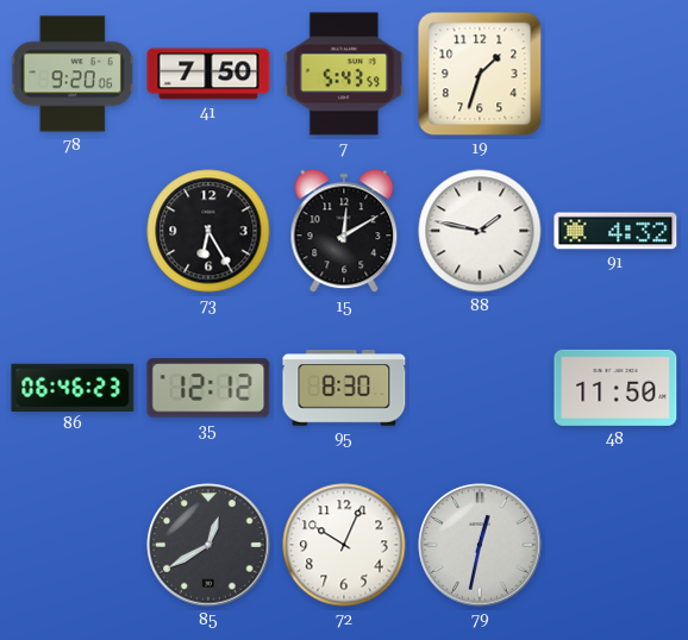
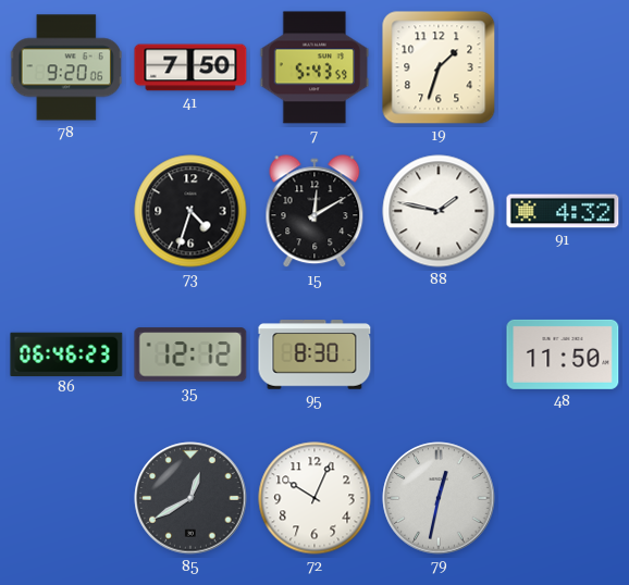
73: 6:25 -> 4:33
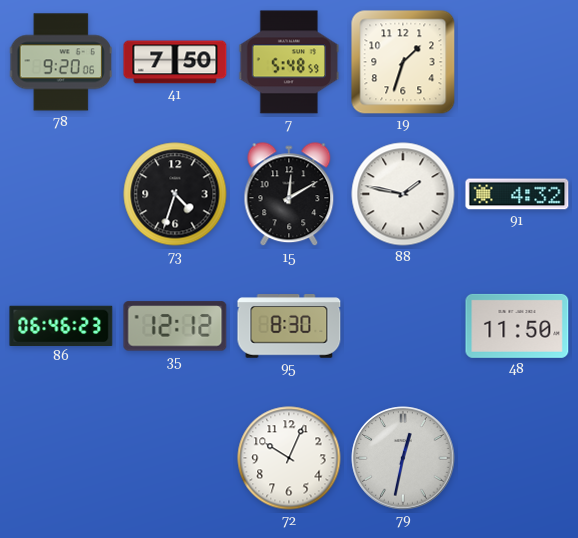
7: 5:43 -> 5:48
85: 12:40 -> none
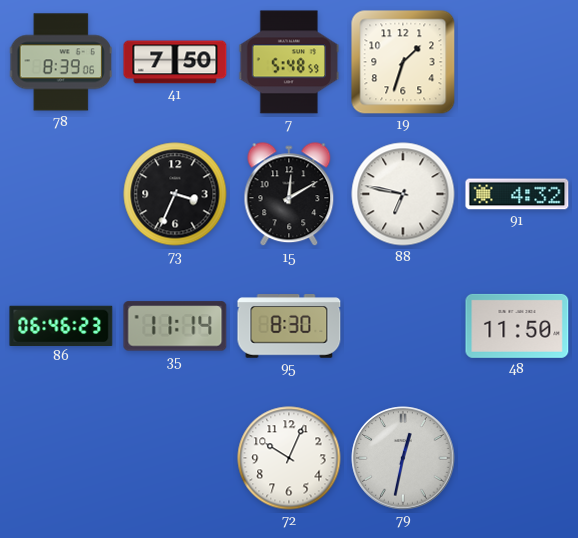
78: 9:20 -> 8:39
73: 4:33 -> 3:34
88: 1:47 -> 6:47
35: 12:12 -> 11:14
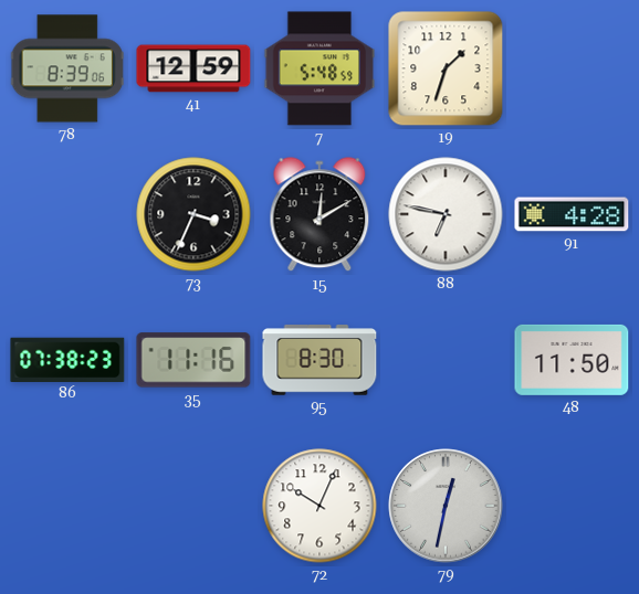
41: 7:50 -> 12:59
91: 4:32 -> 4:28
86: 06:46 -> 07:38
35: 11:14 -> 11:16
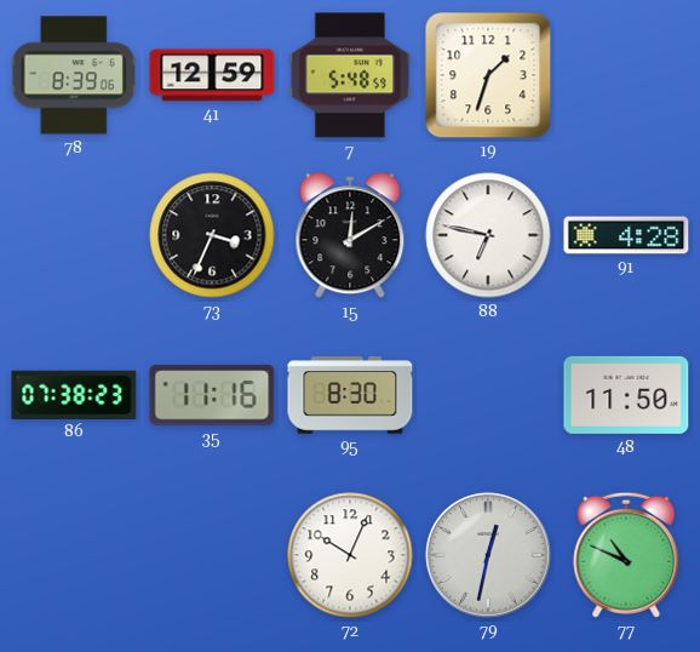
77: none -> 10:49
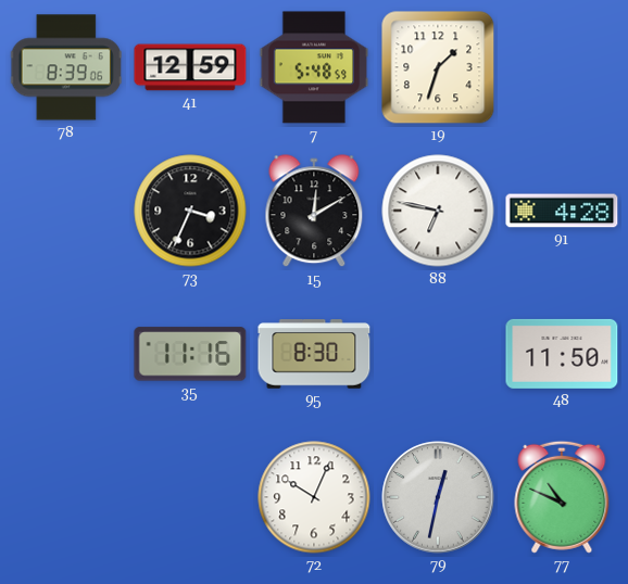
86: 07:38 -> none
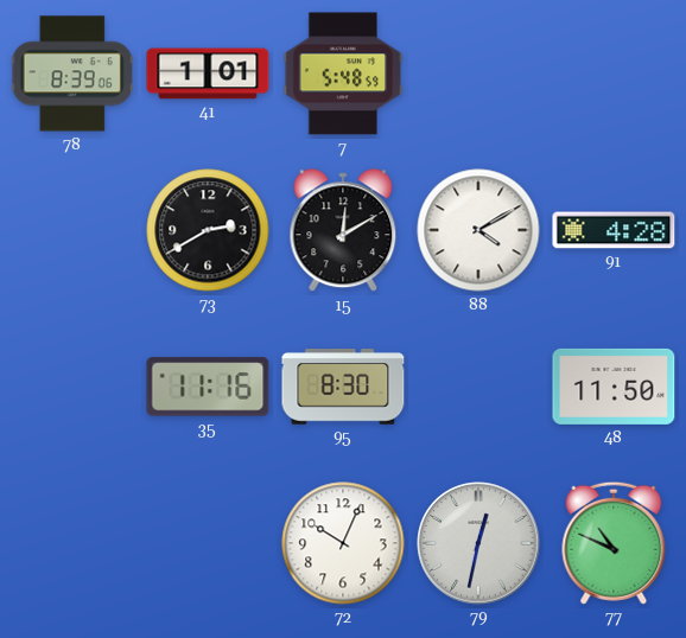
41: 12:59 -> 1:01
19: 1:33 -> none
73: 3:34 -> 2:40
88: 6:47 -> 4:10
